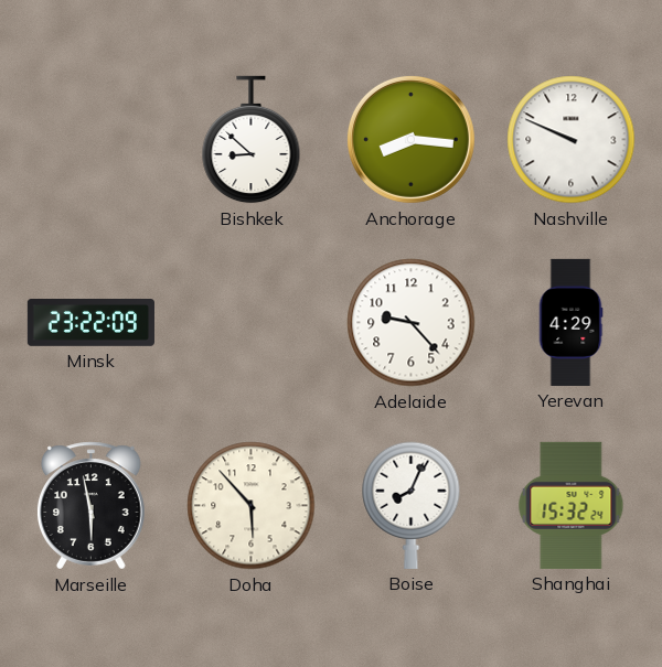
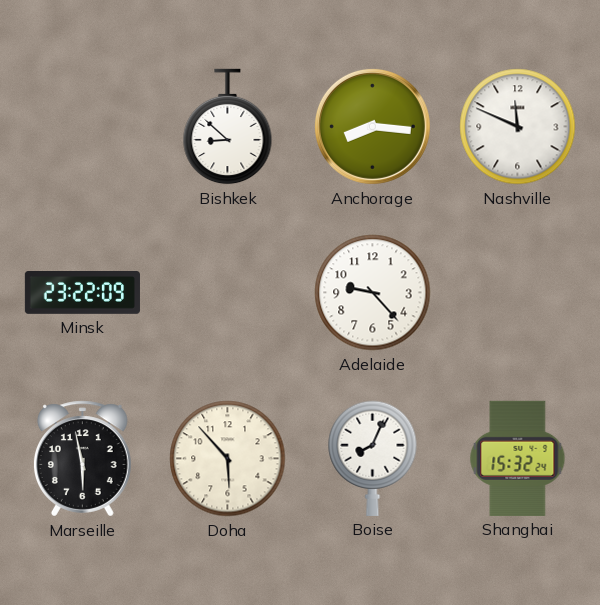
Nashville: 9:49 -> 11:49
Yerevan: 4:29 -> none
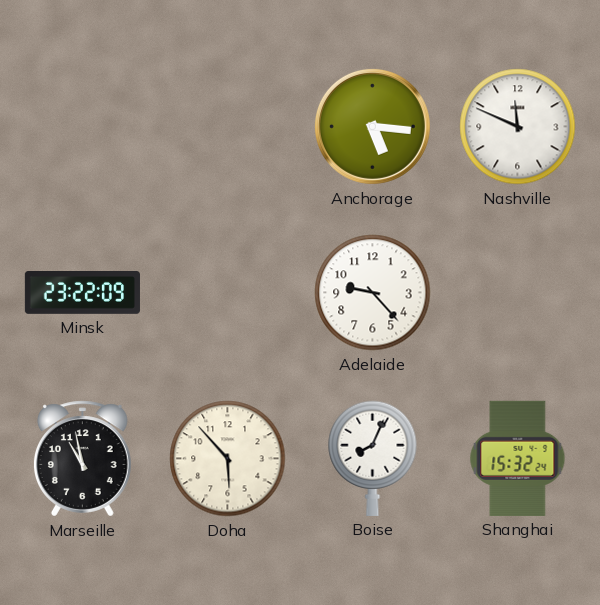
Bishkek: 8:52 -> none
Anchorage: 8:16 -> 5:16
Marseille: 5:58 -> 10:58
